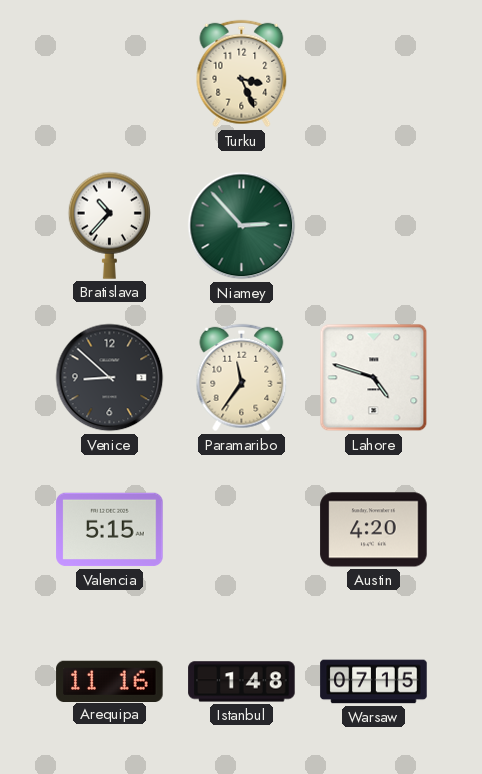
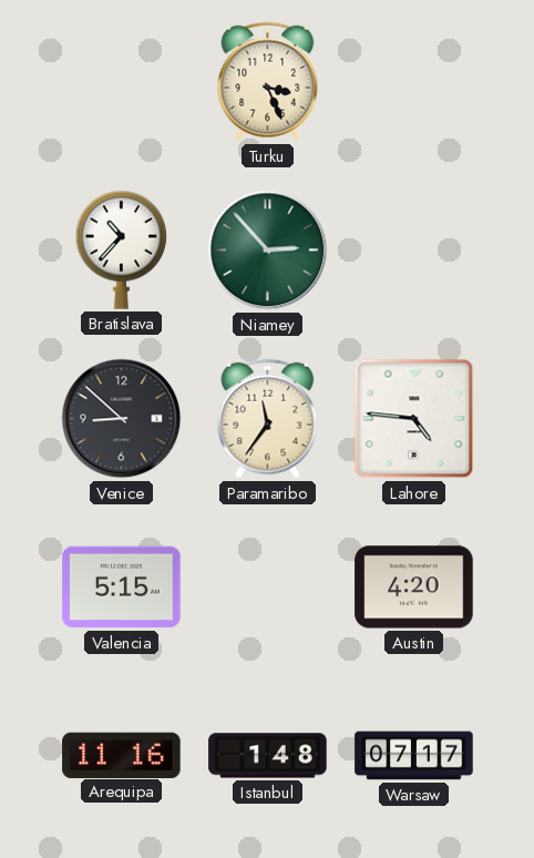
Lahore: 4:48 -> 4:46
Warsaw: 07:15 -> 07:17
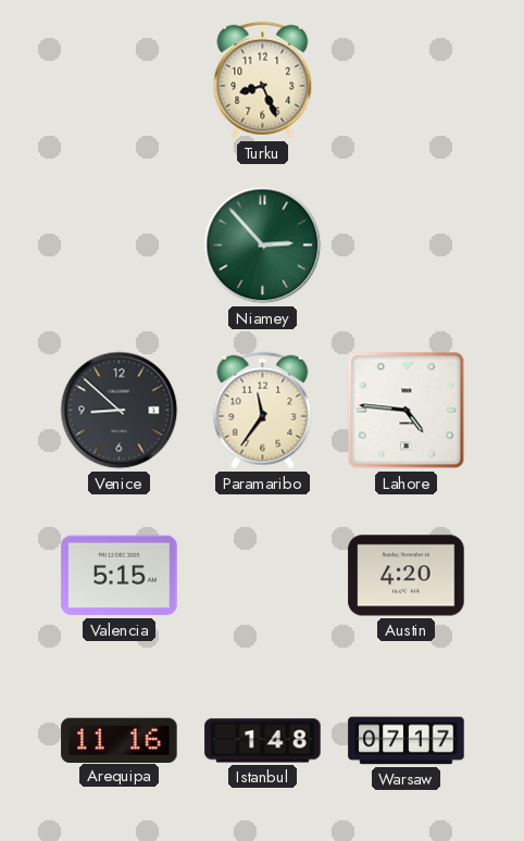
Turku: 3:26 -> 8:26
Bratislava: 10:37 -> none
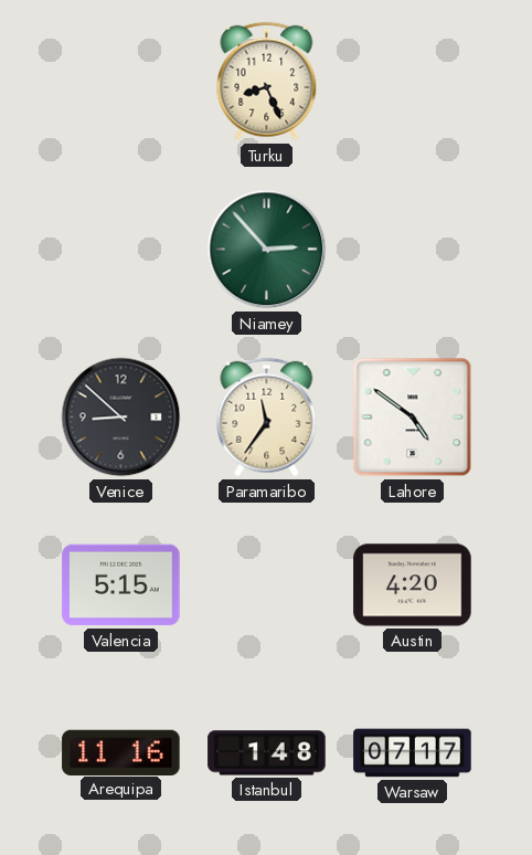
Lahore: 4:46 -> 4:51
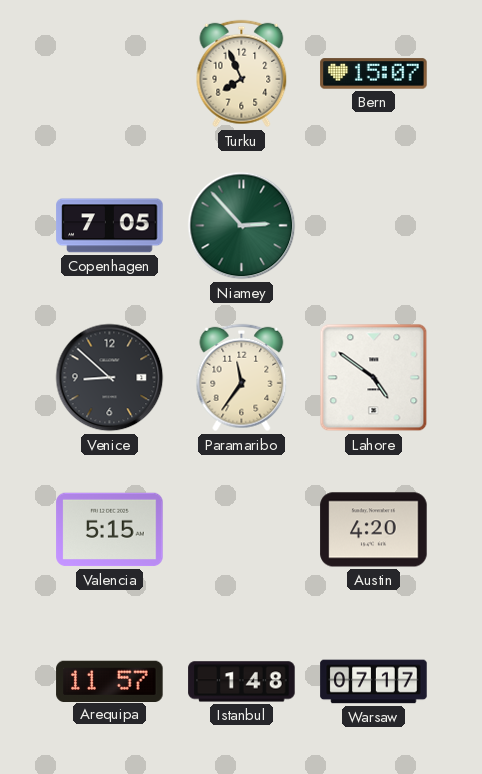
Turku: 8:26 -> 7:56
Bern: none -> 15:07
Copenhagen: none -> 7:05
Arequipa: 11:16 -> 11:57
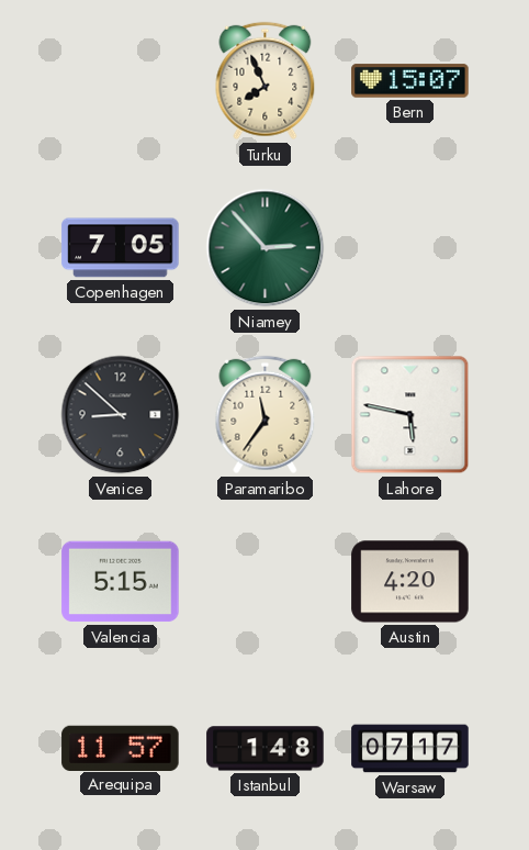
Lahore: 4:51 -> 5:47
